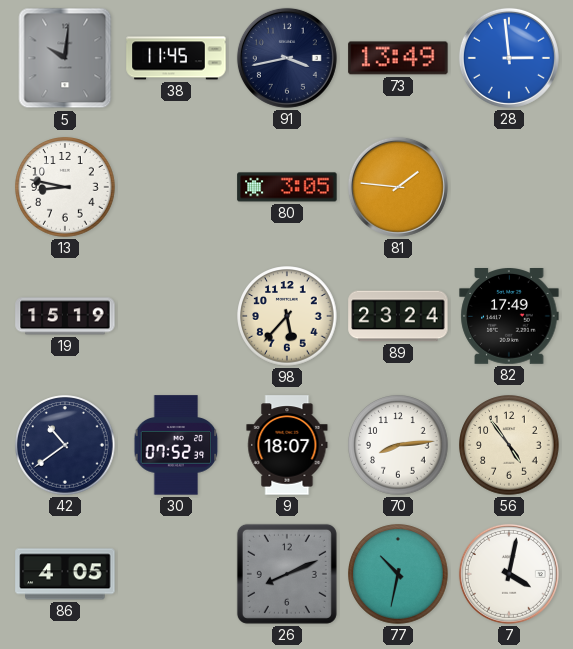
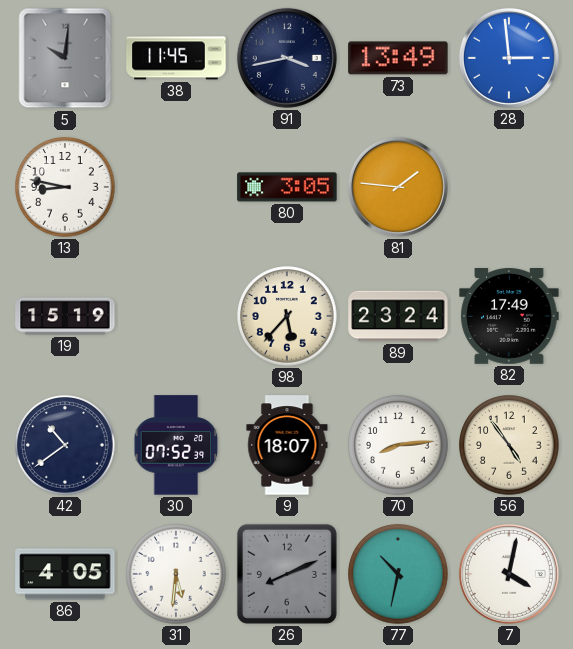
31: none -> 5:31
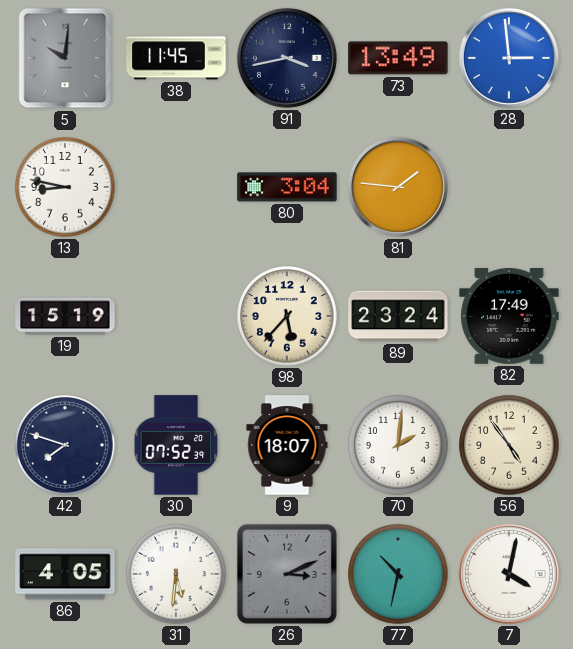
80: 3:05 -> 3:04
42: 10:39 -> 7:48
70: 8:14 -> 2:01
26: 8:11 -> 3:11
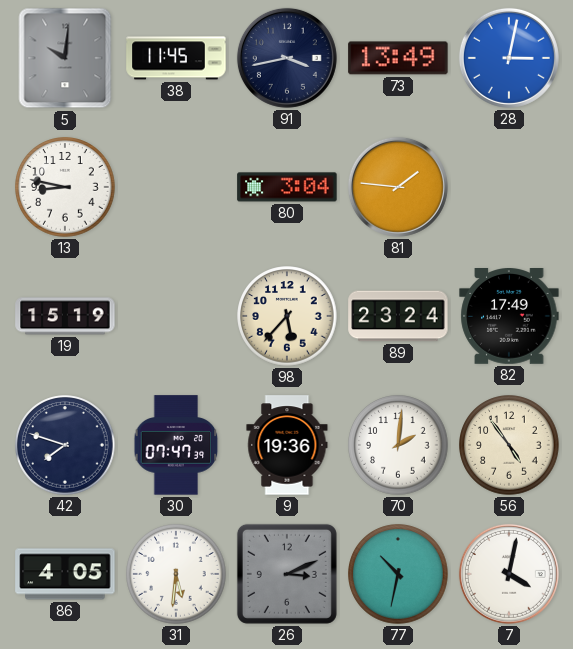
28: 2:59 -> 3:02
30: 07:52 -> 07:47
9: 18:07 -> 19:36
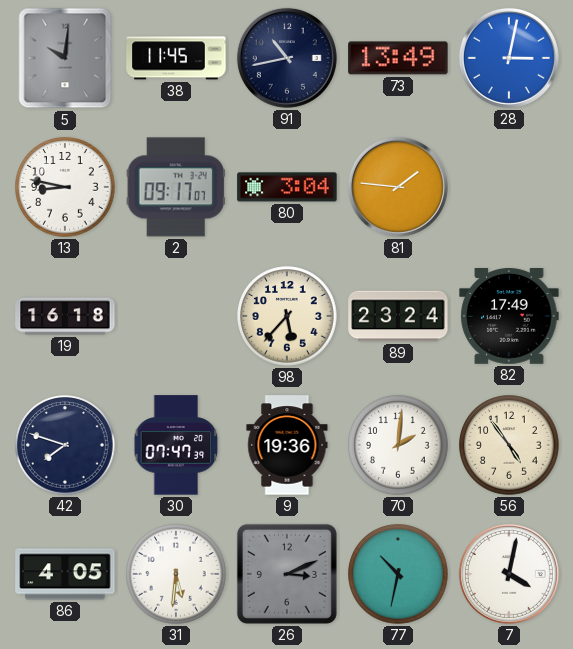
91: 3:43 -> 10:43
2: none -> 09:17
19: 15:19 -> 16:18
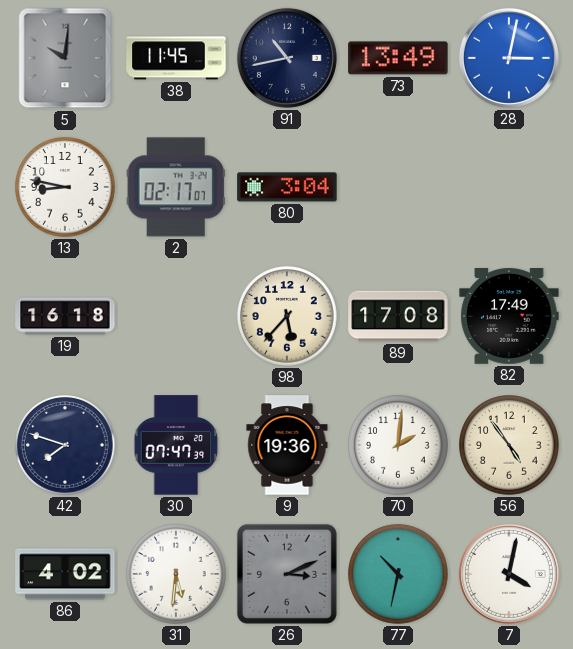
2: 09:17 -> 02:17
81: 1:46 -> none
89: 23:24 -> 17:08
86: 4:05 -> 4:02
